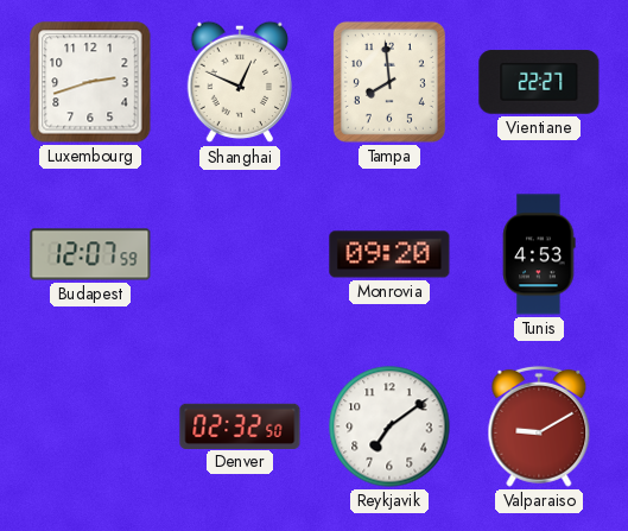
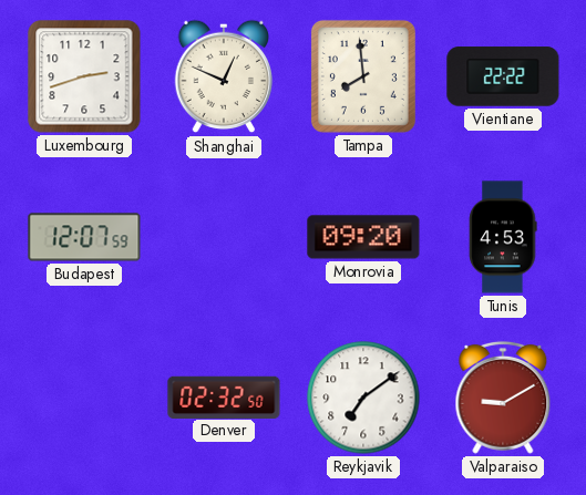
Vientiane: 22:27 -> 22:22
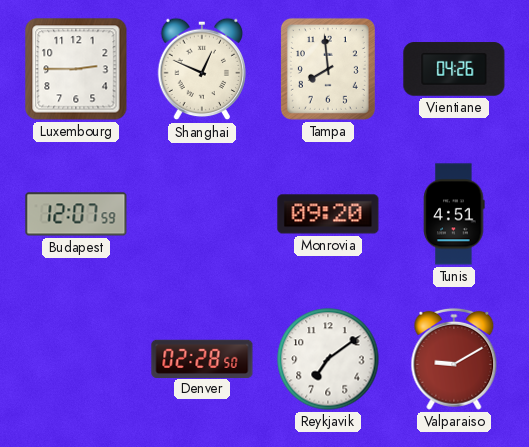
Luxembourg: 2:42 -> 2:45
Vientiane: 22:22 -> 04:26
Tunis: 4:53 -> 4:51
Denver: 02:32 -> 02:28
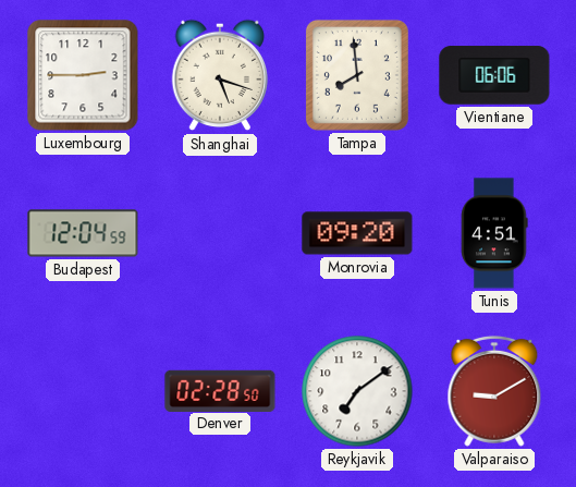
Shanghai: 12:49 -> 5:18
Vientiane: 04:26 -> 06:06
Budapest: 12:07 -> 12:04
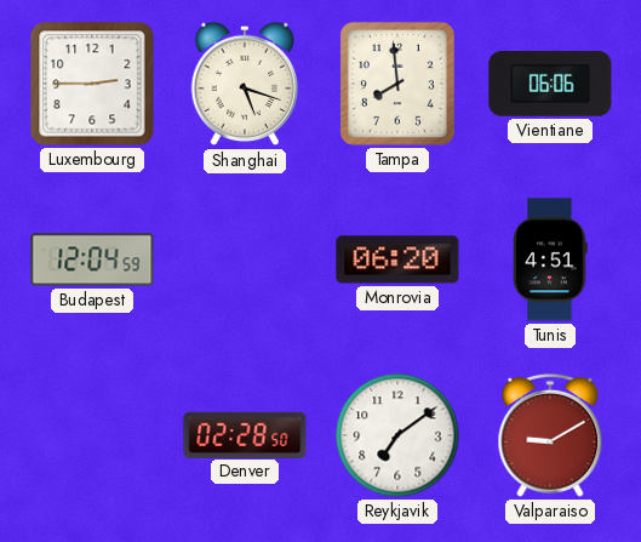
Monrovia: 09:20 -> 06:20
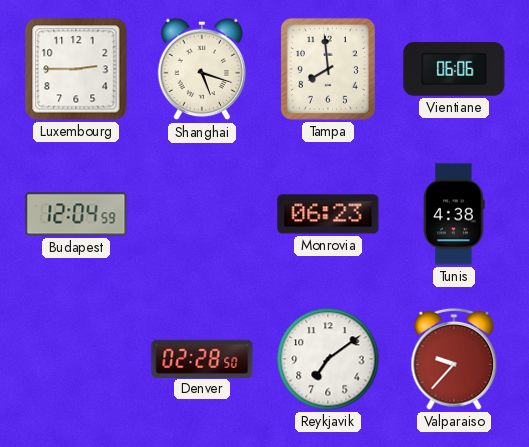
Monrovia: 06:20 -> 06:23
Tunis: 4:51 -> 4:38
Valparaiso: 9:10 -> 9:37
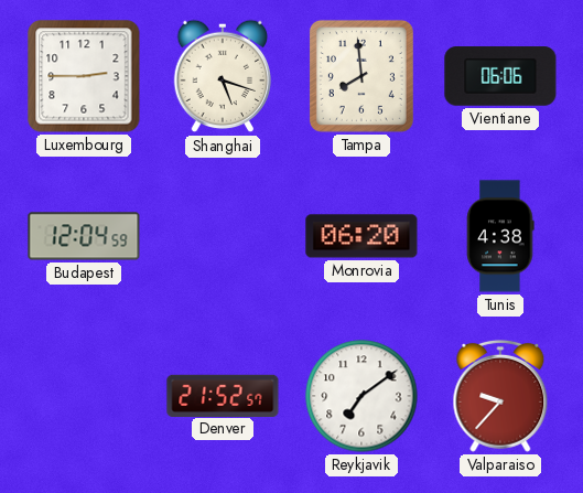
Monrovia: 06:23 -> 06:20
Denver: 02:28 -> 21:52
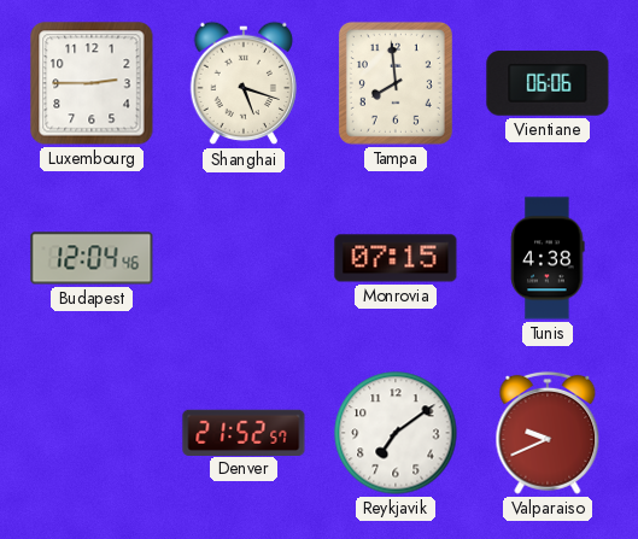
Budapest: 12:04:59 -> 12:04:46
Monrovia: 06:20 -> 07:15
Valparaiso: 9:37 -> 9:41
